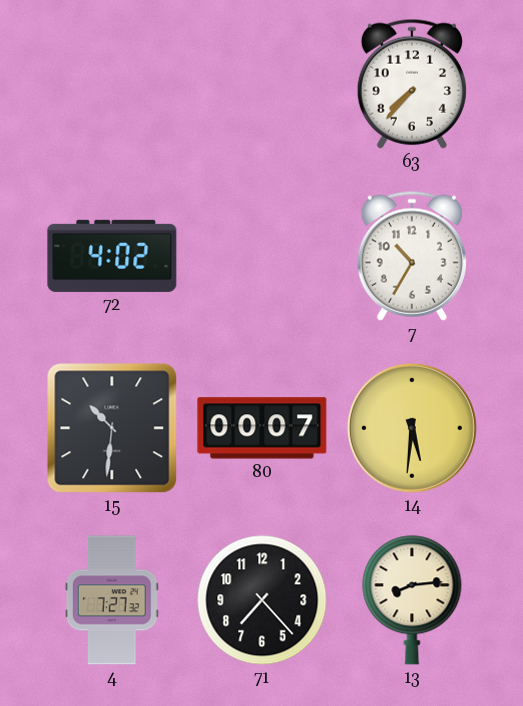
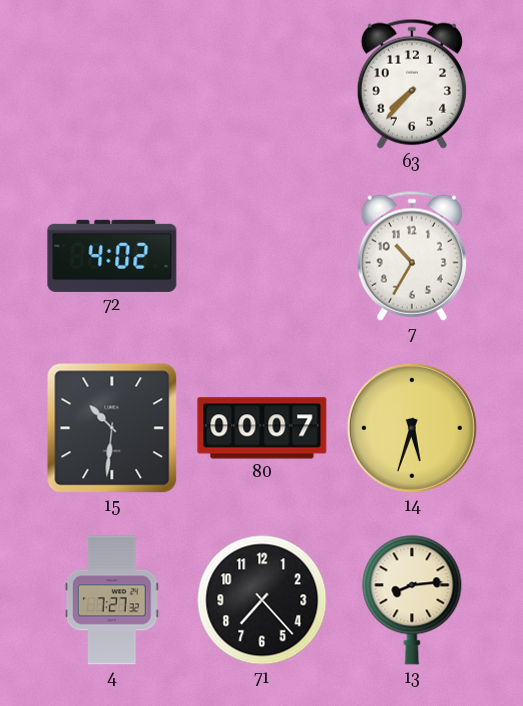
14: 5:31 -> 5:33
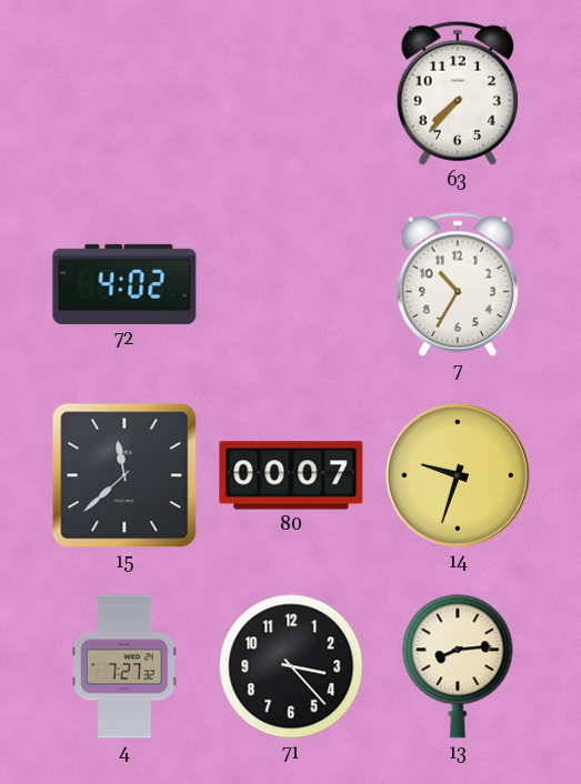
15: 10:31 -> 11:38
14: 5:33 -> 9:33
71: 7:23 -> 3:23
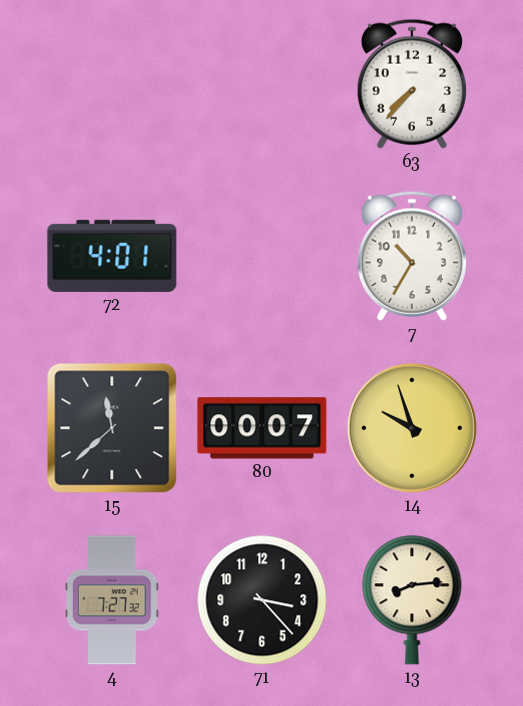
72: 4:02 -> 4:01
14: 9:33 -> 9:57
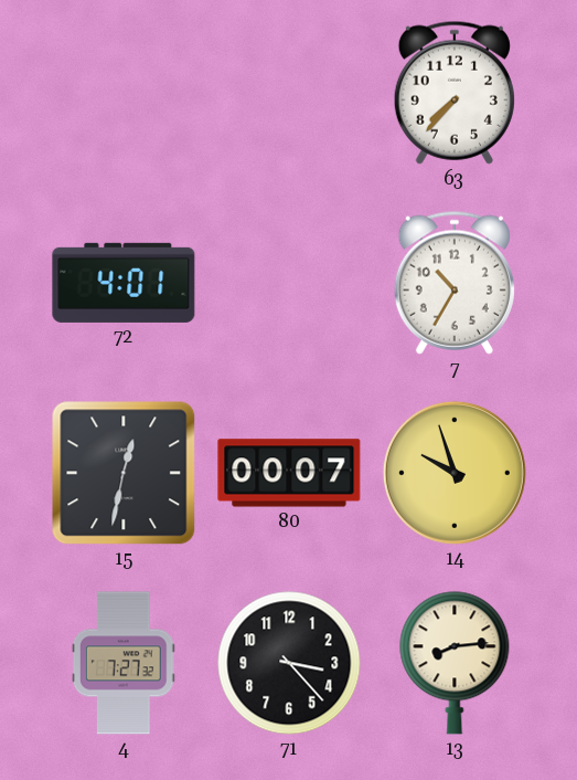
15: 11:38 -> 12:32
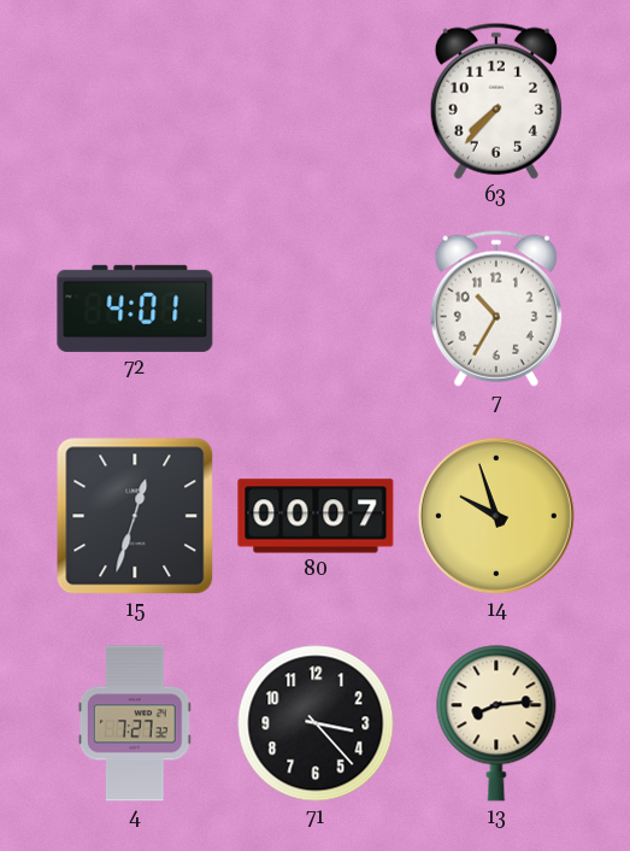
15: 12:32 -> 12:33
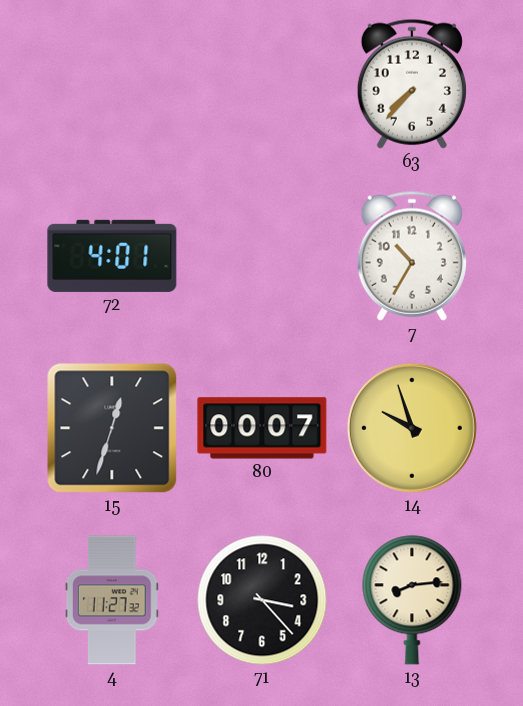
4: 7:27 -> 11:27
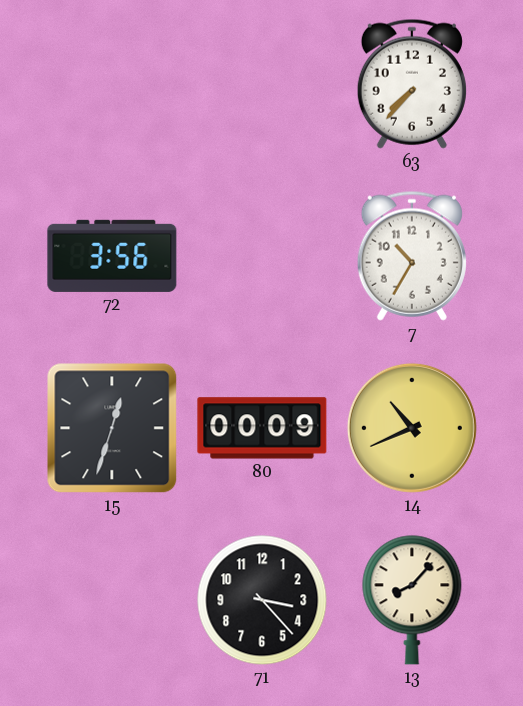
72: 4:01 -> 3:56
80: 00:07 -> 00:09
14: 9:57 -> 10:41
4: 11:27 -> none
13: 8:14 -> 8:07
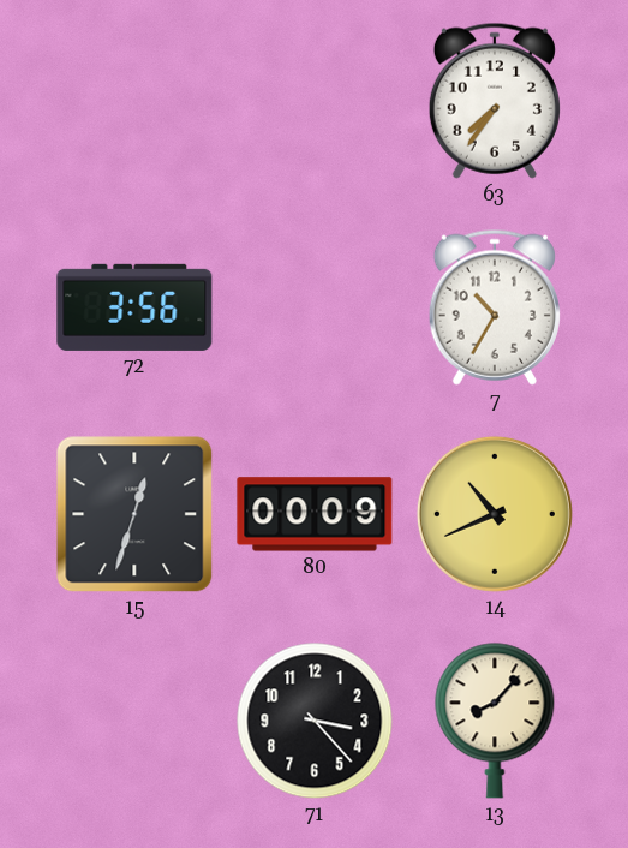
63: 7:37 -> 7:36
